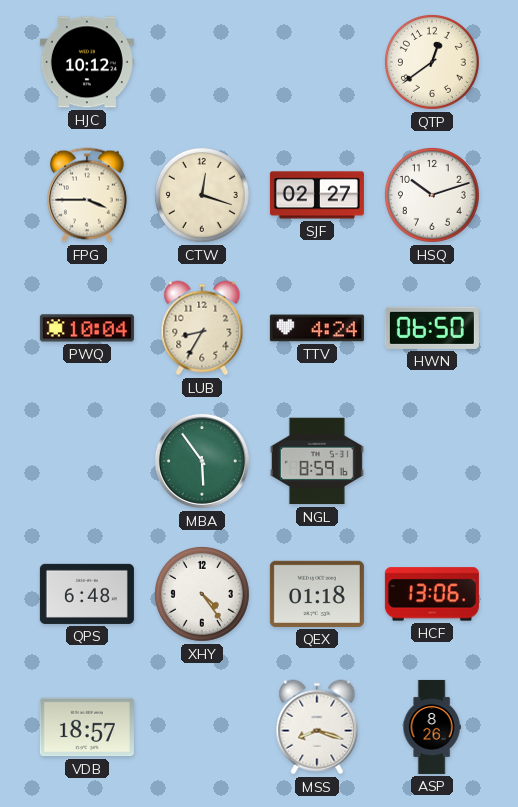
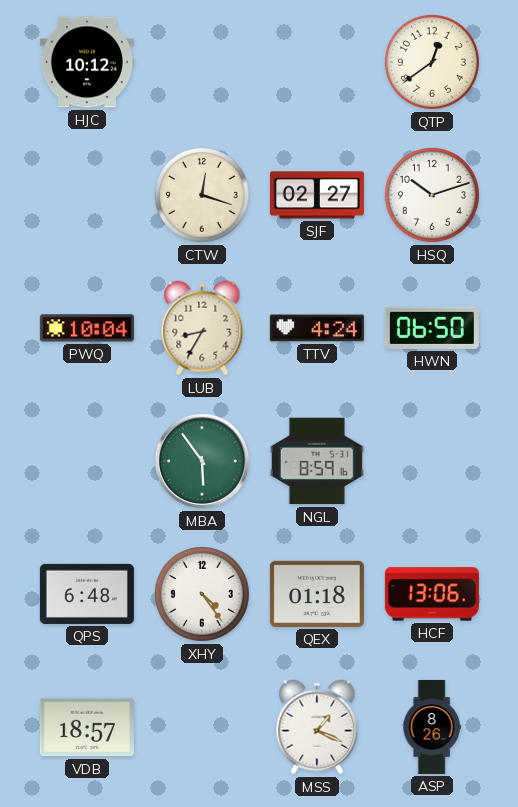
FPG: 3:45 -> none
MSS: 8:18 -> 1:19
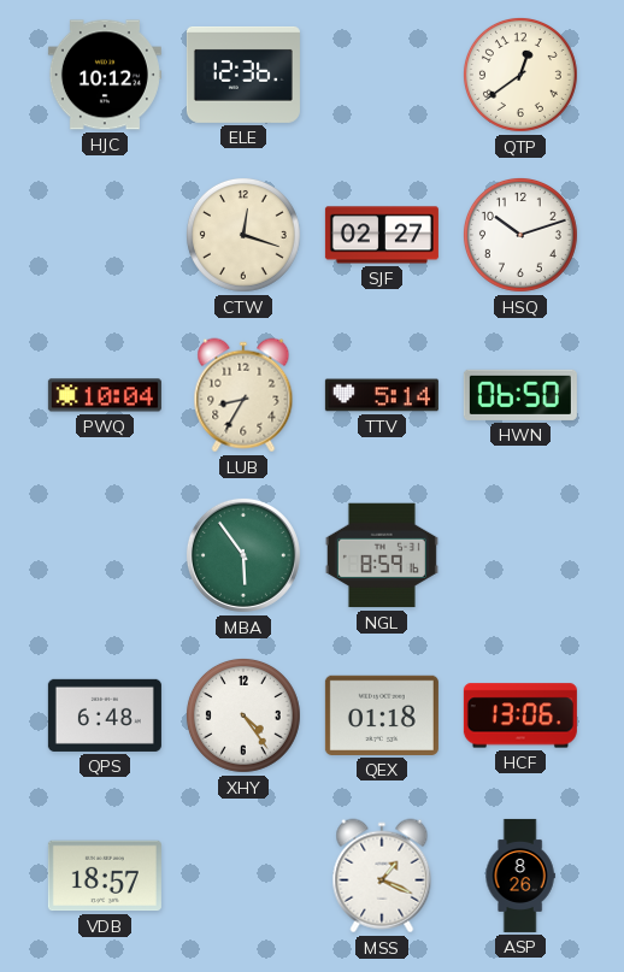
ELE: none -> 12:36
TTV: 4:24 -> 5:14
